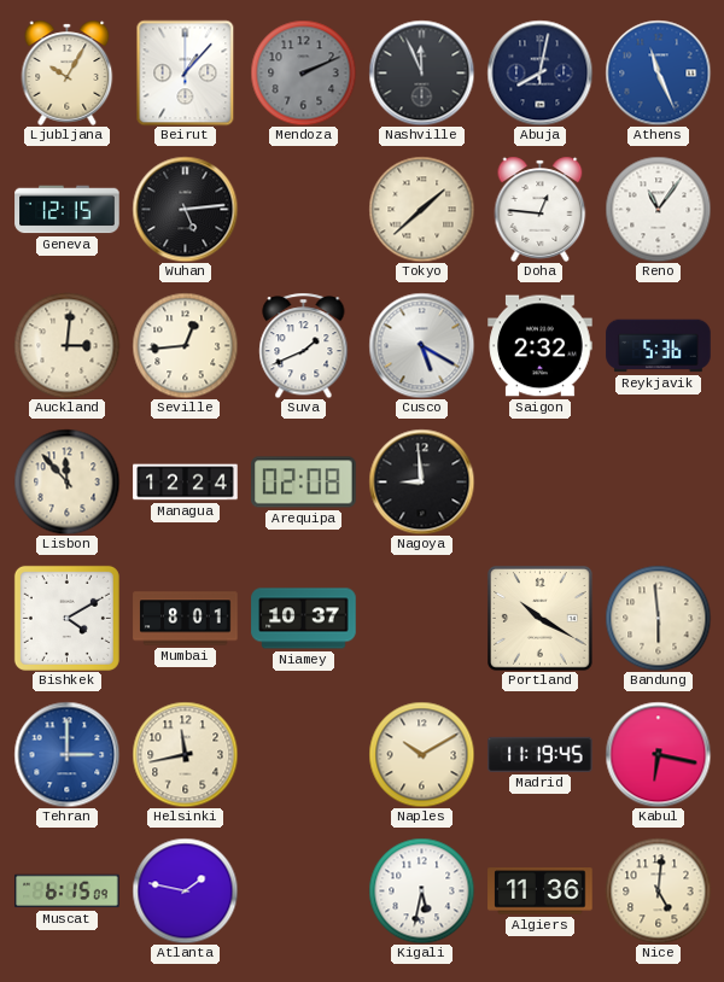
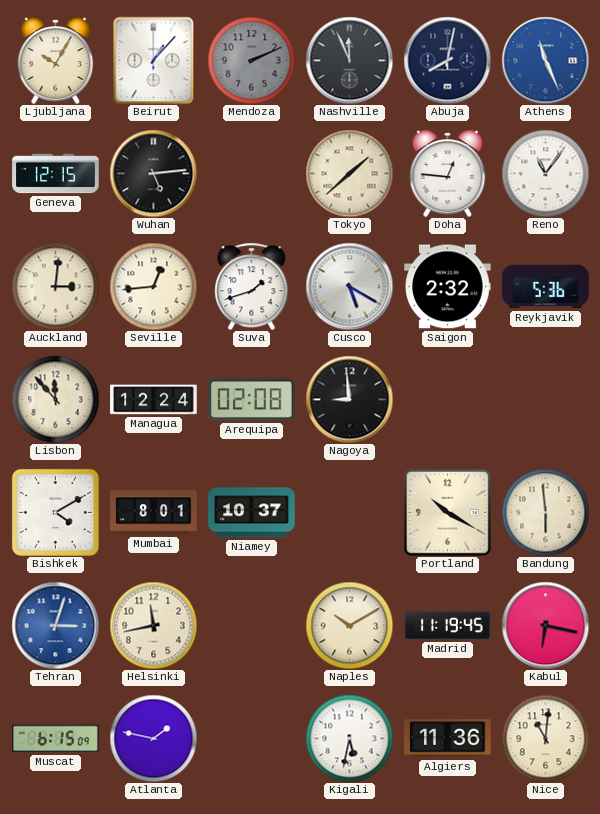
Suva: 1:41 -> 1:42
Tehran: 3:00 -> 3:03
Nice: 5:01 -> 11:01
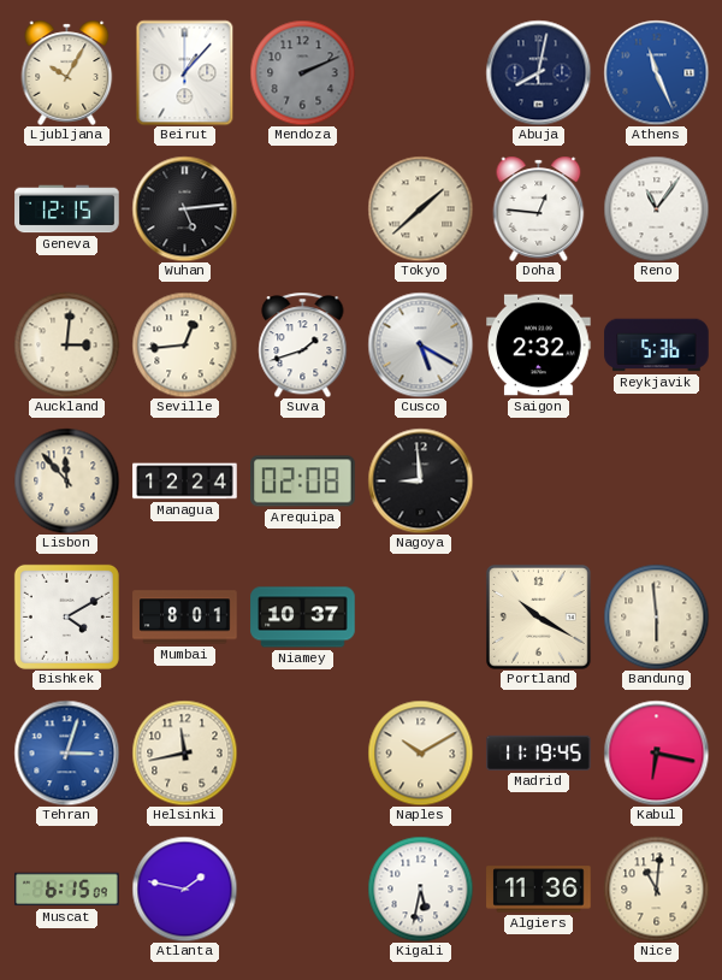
Nashville: 11:56 -> none
